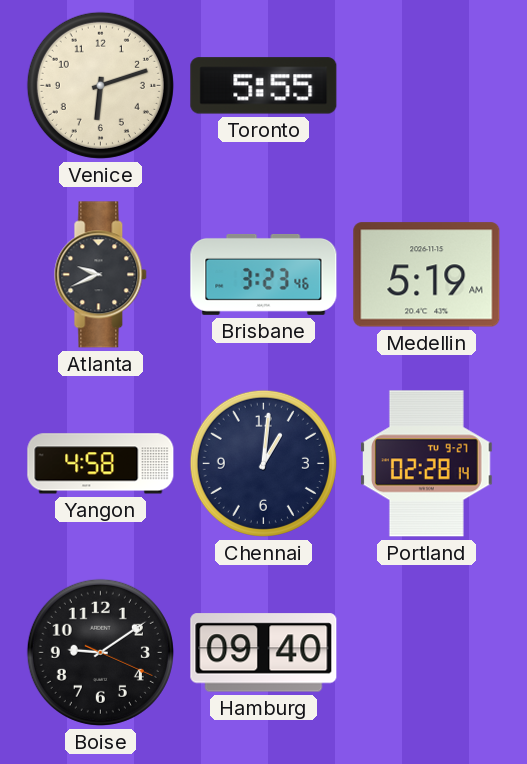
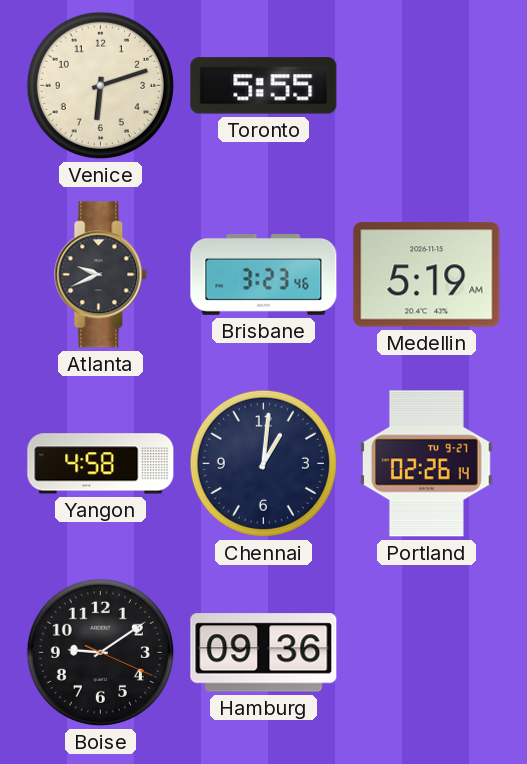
Portland: 02:28 -> 02:26
Hamburg: 09:40 -> 09:36
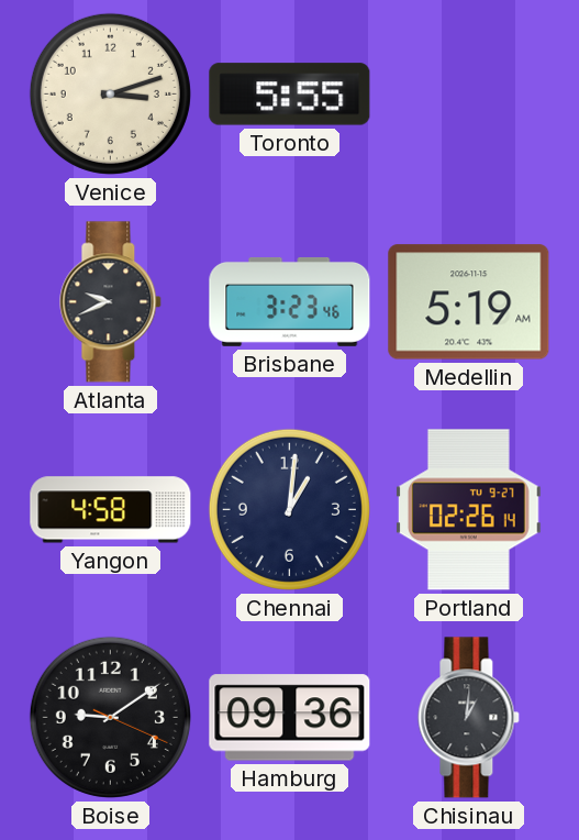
Venice: 6:12 -> 3:12
Chisinau: none -> 1:01
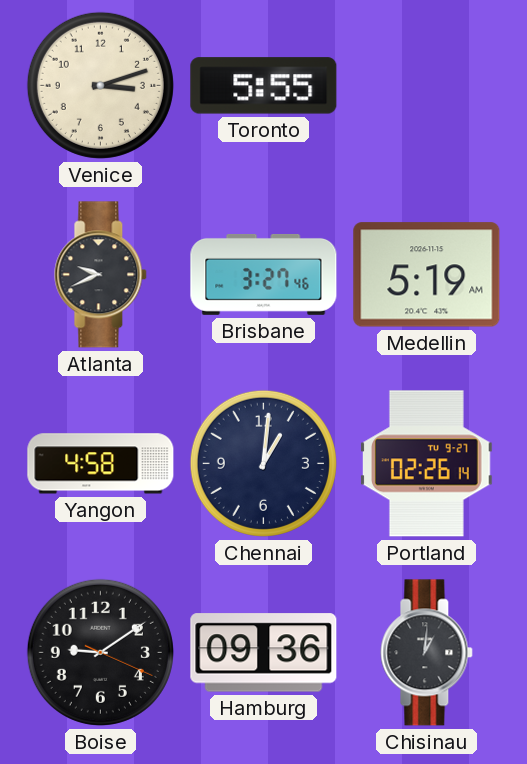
Brisbane: 3:23 -> 3:27
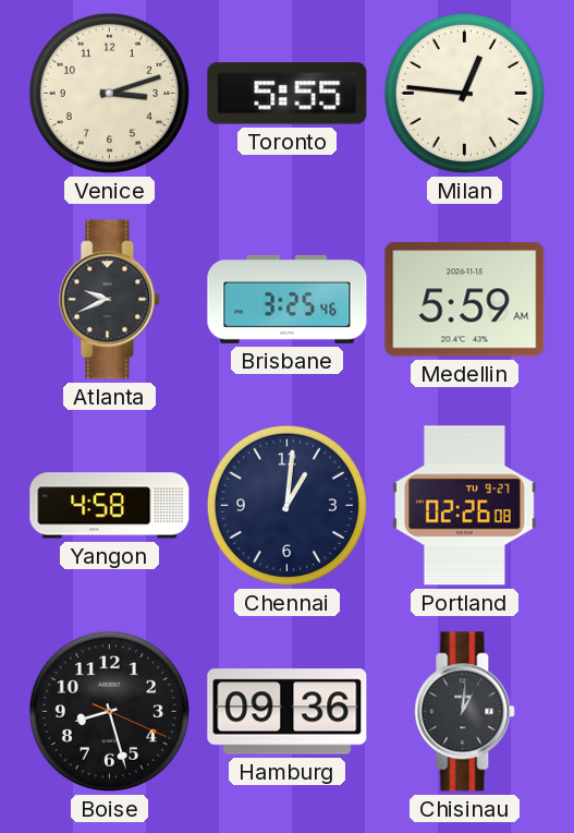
Milan: none -> 12:46
Brisbane: 3:27 -> 3:25
Medellin: 5:19 -> 5:59
Portland: 02:26:14 -> 02:26:08
Boise: 9:09 -> 8:27
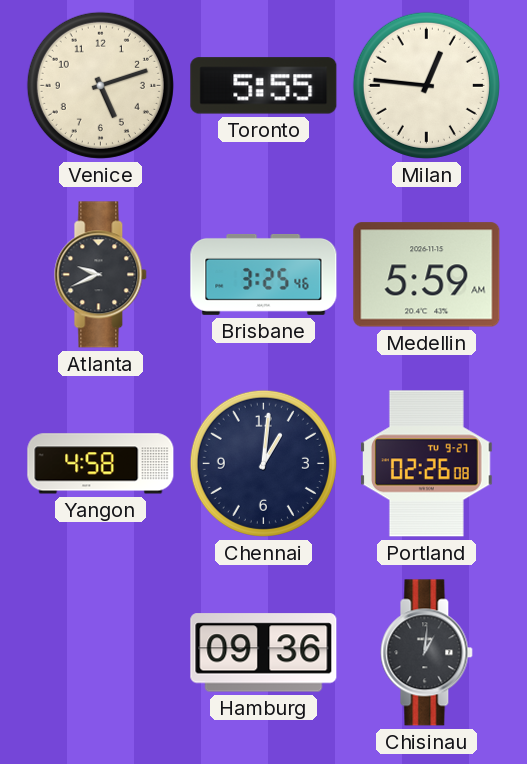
Venice: 3:12 -> 5:12
Boise: 8:27 -> none
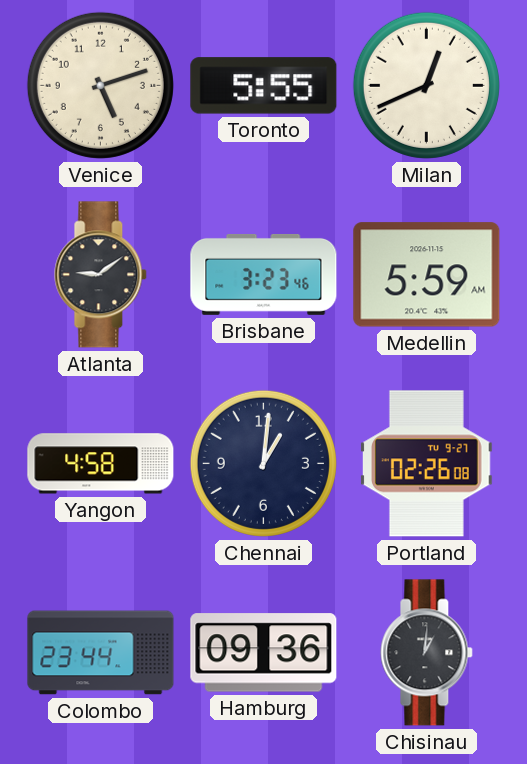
Milan: 12:46 -> 12:41
Atlanta: 9:41 -> 9:09
Brisbane: 3:25 -> 3:23
Colombo: none -> 23:44
